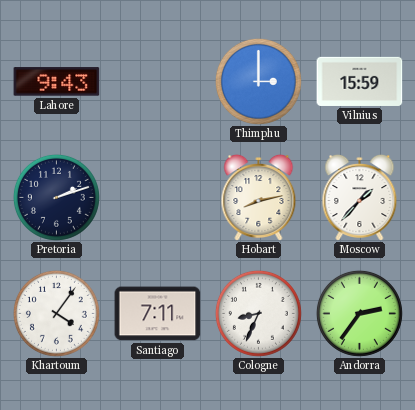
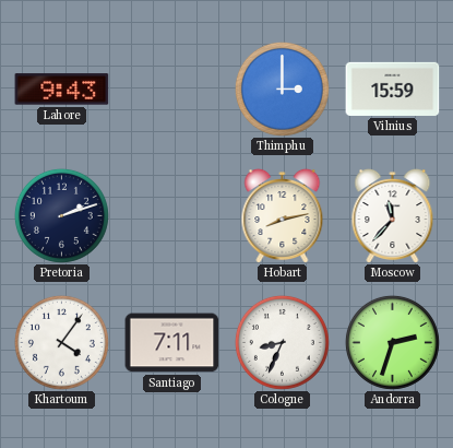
Moscow: 1:37 -> 11:37
Andorra: 2:36 -> 2:33
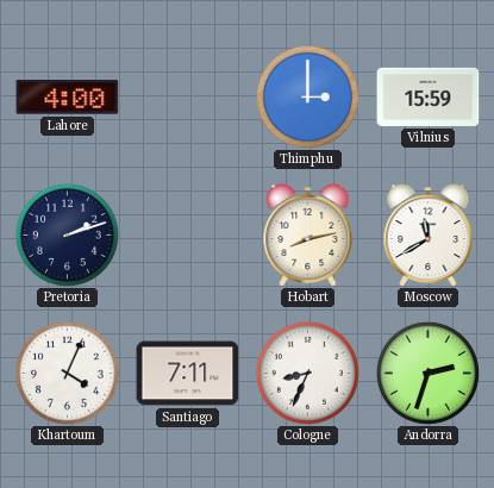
Lahore: 9:43 -> 4:00
Moscow: 11:37 -> 11:40
Khartoum: 4:06 -> 4:04
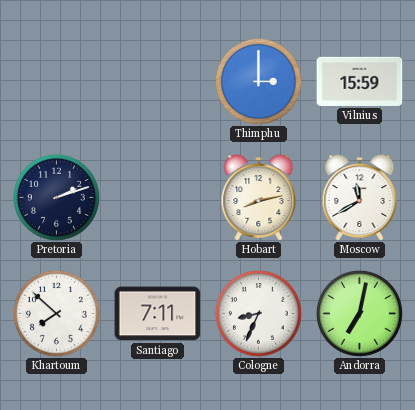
Lahore: 4:00 -> none
Khartoum: 4:04 -> 7:52
Andorra: 2:33 -> 7:02
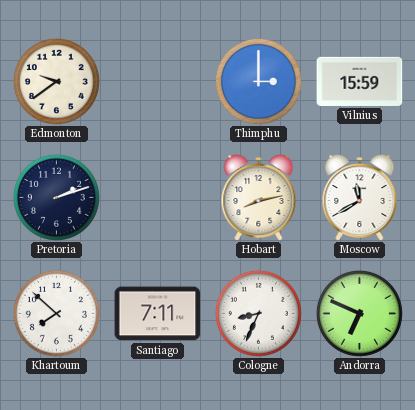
Edmonton: none -> 9:39
Andorra: 7:02 -> 6:49
